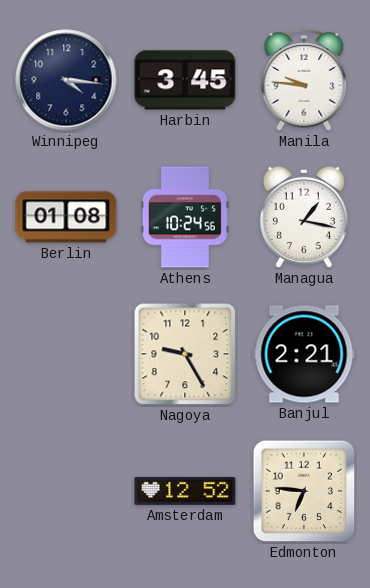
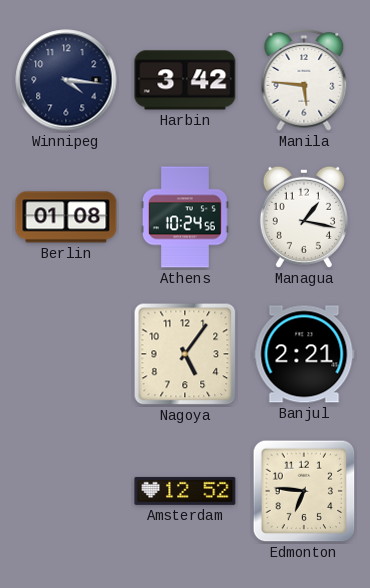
Harbin: 3:45 -> 3:42
Manila: 9:46 -> 5:46
Nagoya: 9:25 -> 5:06
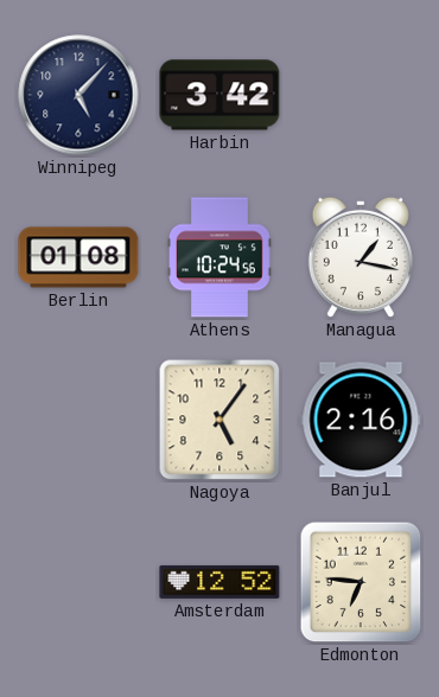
Winnipeg: 4:16 -> 5:07
Manila: 5:46 -> none
Banjul: 2:21 -> 2:16
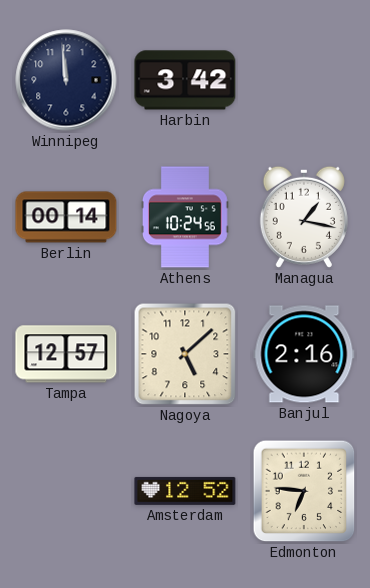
Winnipeg: 5:07 -> 11:59
Berlin: 01:08 -> 00:14
Tampa: none -> 12:57
Nagoya: 5:06 -> 5:08
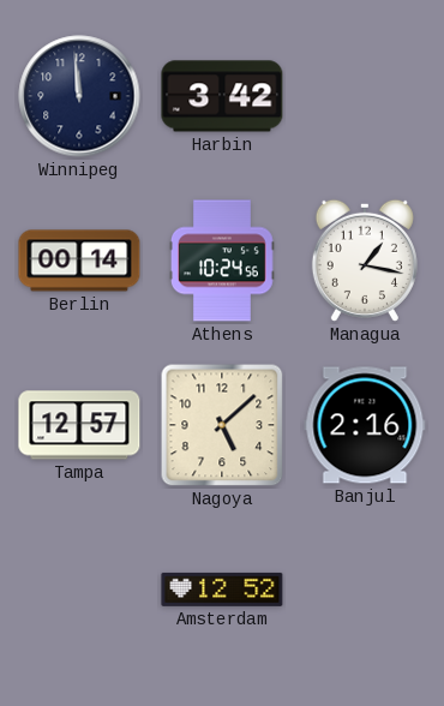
Edmonton: 6:46 -> none
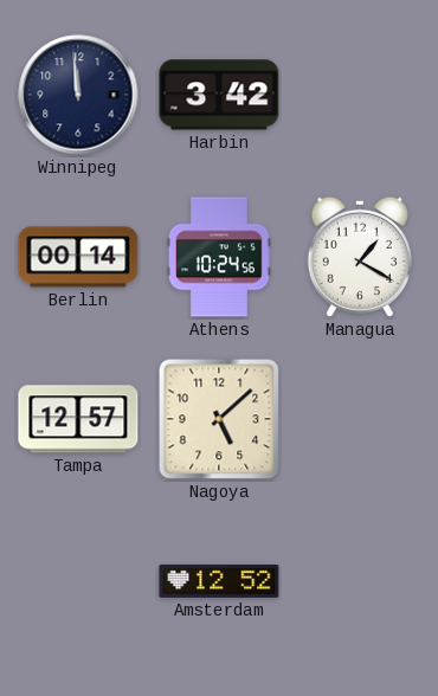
Managua: 1:17 -> 1:20
Banjul: 2:16 -> none
